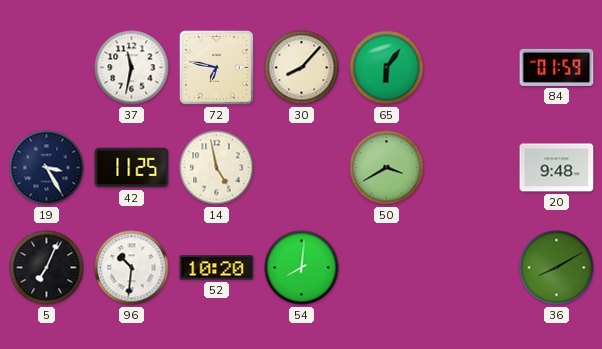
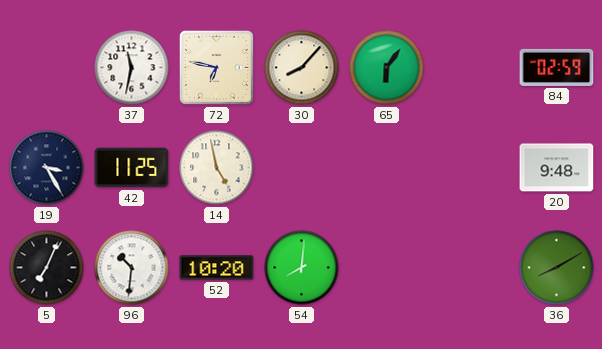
84: 01:59 -> 02:59
50: 3:40 -> none
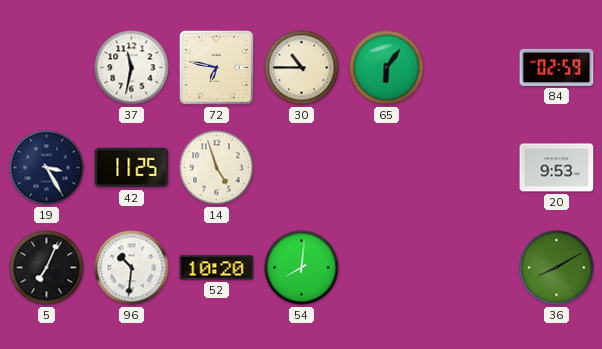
30: 8:07 -> 10:45
14: 4:58 -> 4:57
20: 9:48 -> 9:53
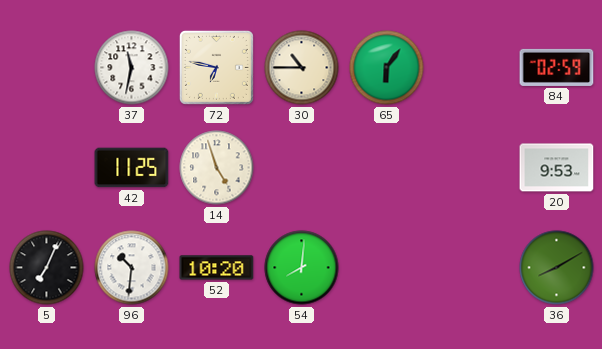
19: 3:25 -> none
